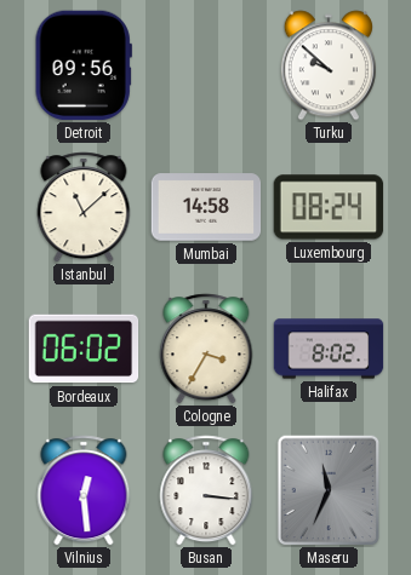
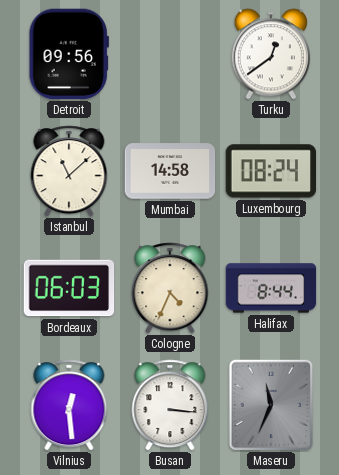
Turku: 9:52 -> 12:39
Bordeaux: 06:02 -> 06:03
Cologne: 3:35 -> 4:34
Halifax: 8:02 -> 8:44
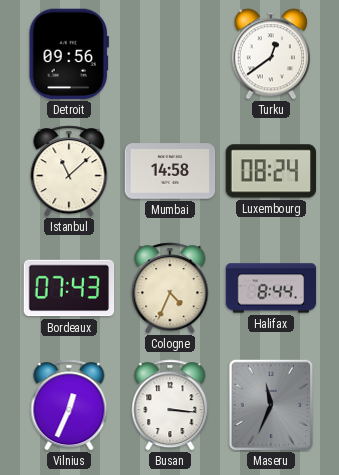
Bordeaux: 06:03 -> 07:43
Vilnius: 12:29 -> 12:34
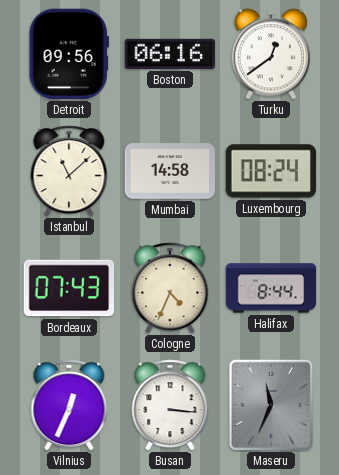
Boston: none -> 06:16
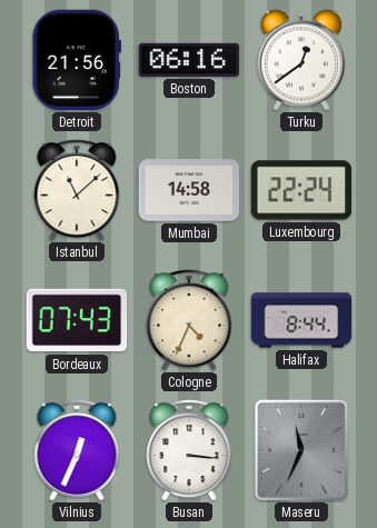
Detroit: 09:56 -> 21:56
Luxembourg: 08:24 -> 22:24
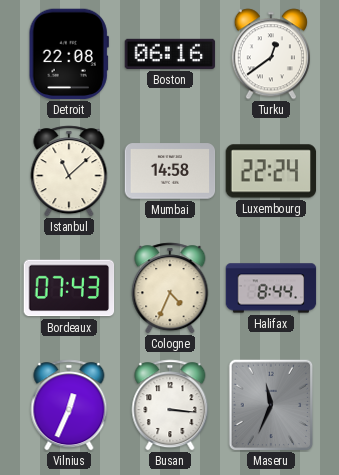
Detroit: 21:56 -> 22:08
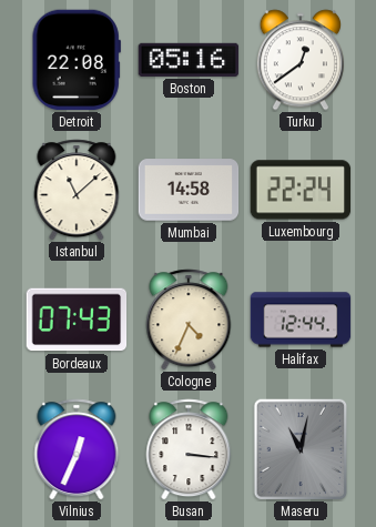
Boston: 06:16 -> 05:16
Halifax: 8:44 -> 12:44
Maseru: 11:34 -> 11:02
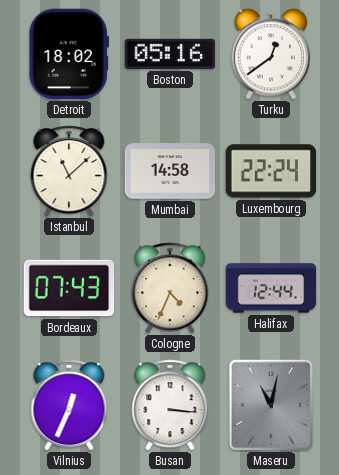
Detroit: 22:08 -> 18:02
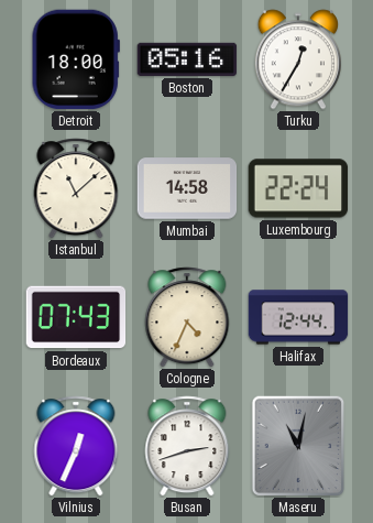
Detroit: 18:02 -> 18:00
Turku: 12:39 -> 12:35
Busan: 3:16 -> 2:42
